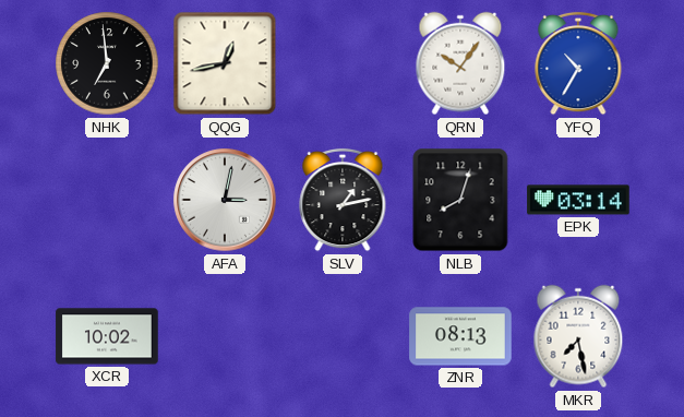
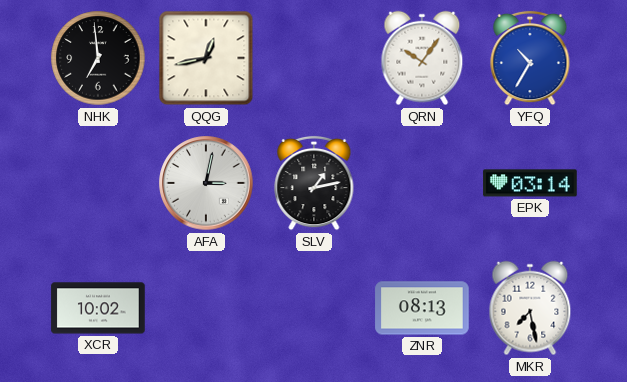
NLB: 8:03 -> none
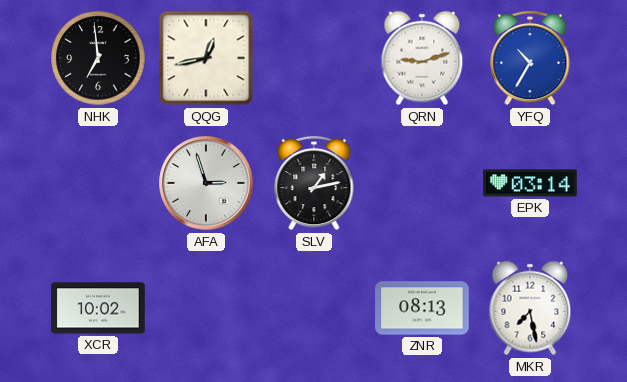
QRN: 10:06 -> 9:12
AFA: 3:02 -> 2:57
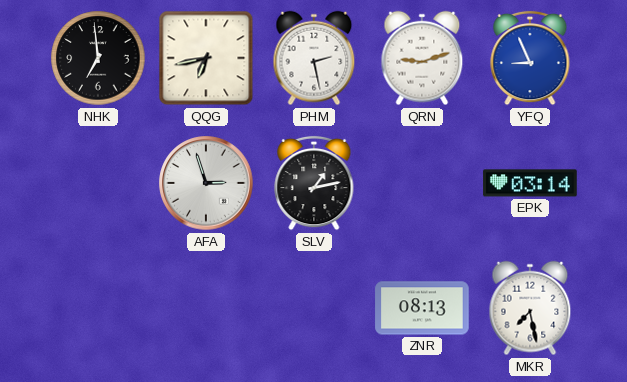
QQG: 12:43 -> 6:43
PHM: none -> 2:28
YFQ: 10:35 -> 8:56
XCR: 10:02 -> none
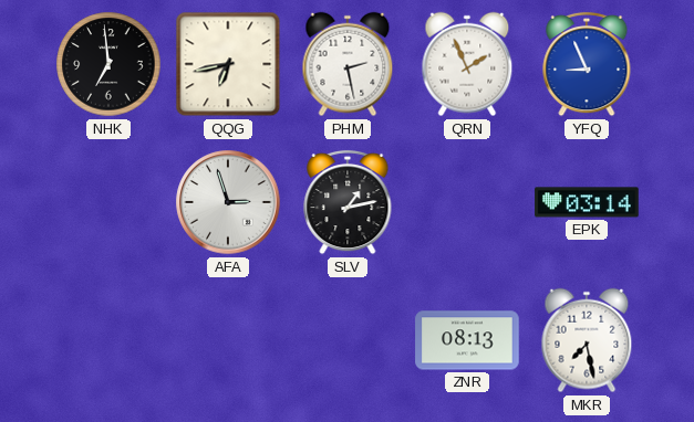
QRN: 9:12 -> 1:56
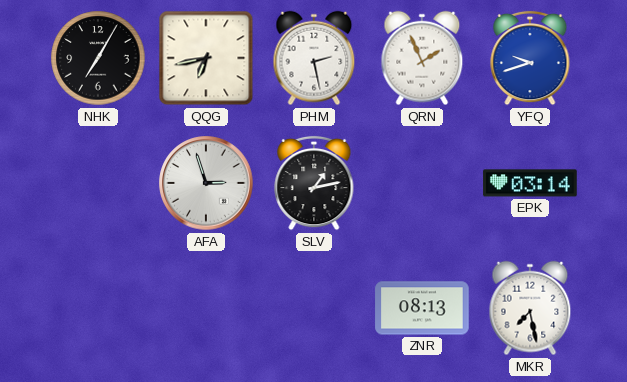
NHK: 6:59 -> 7:05
YFQ: 8:56 -> 9:42
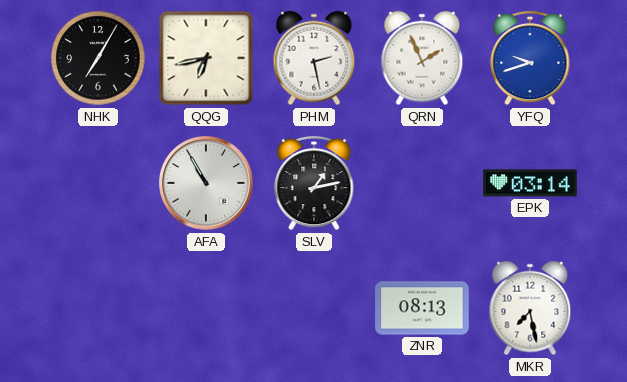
AFA: 2:57 -> 10:55
